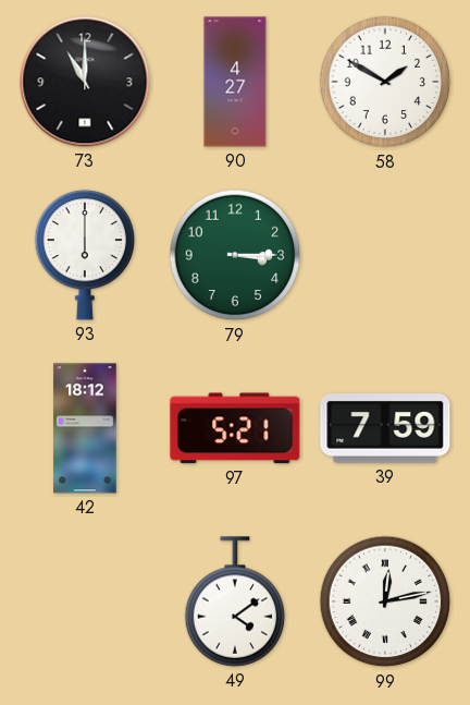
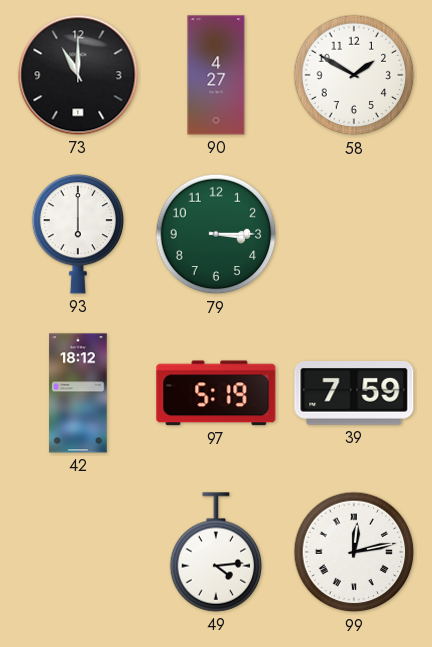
97: 5:21 -> 5:19
49: 4:09 -> 4:14
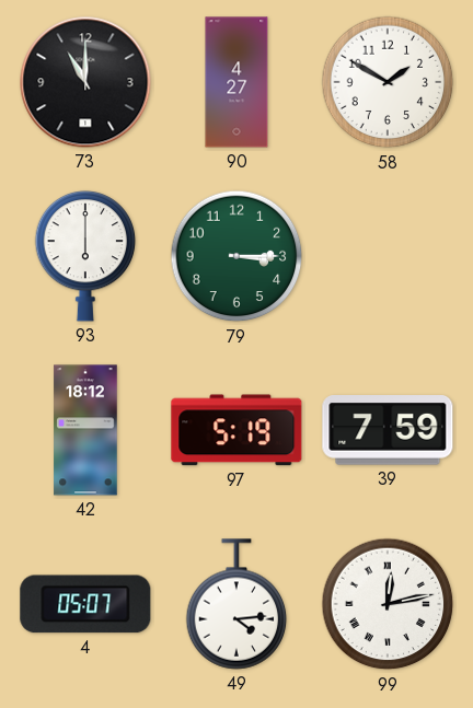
4: none -> 05:07
